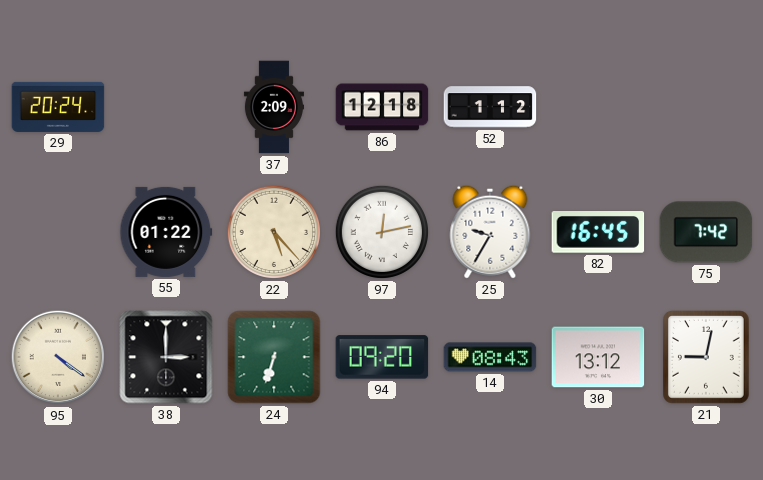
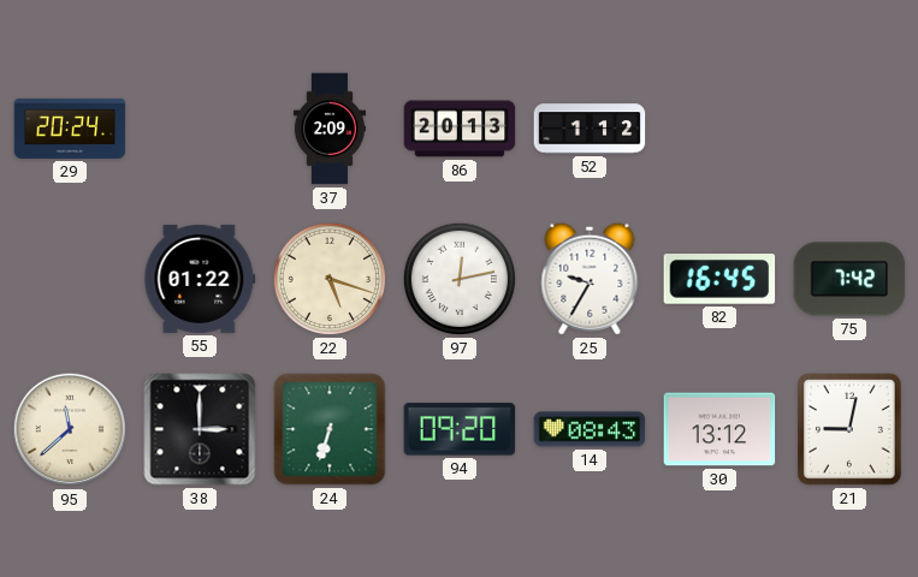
86: 12:18 -> 20:13
22: 5:23 -> 5:18
95: 4:21 -> 11:38
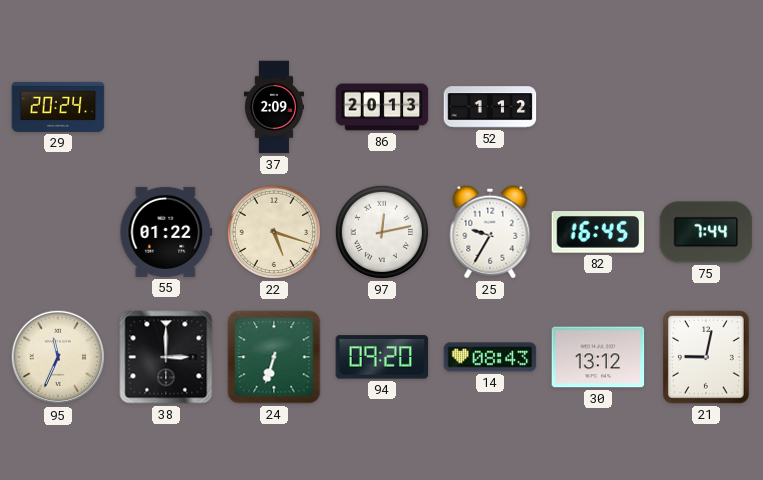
75: 7:42 -> 7:44
95: 11:38 -> 11:34
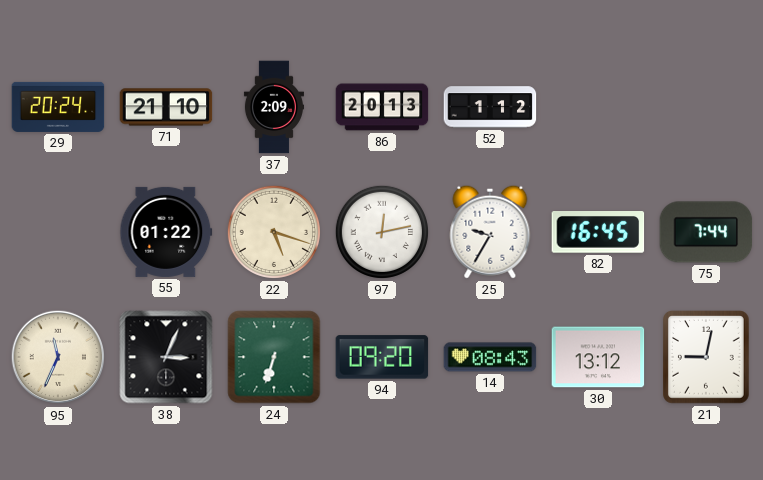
71: none -> 21:10
38: 3:00 -> 3:04
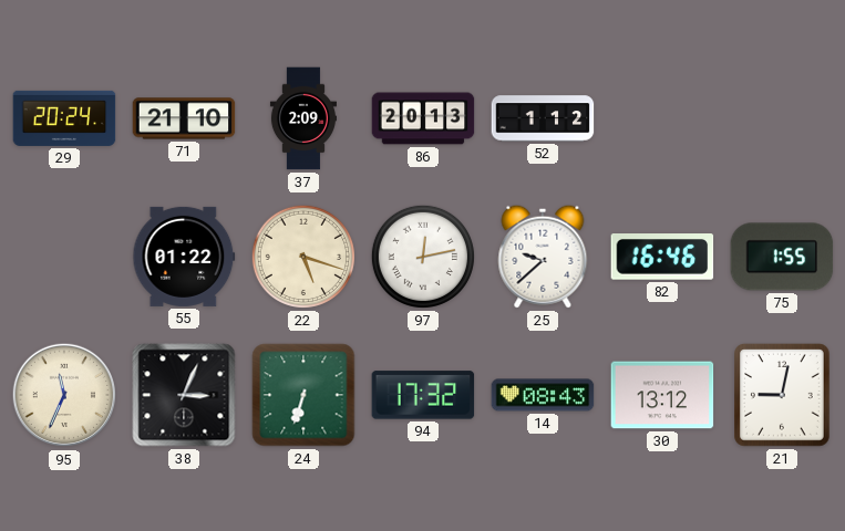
25: 9:35 -> 9:38
82: 16:45 -> 16:46
75: 7:44 -> 1:55
94: 09:20 -> 17:32
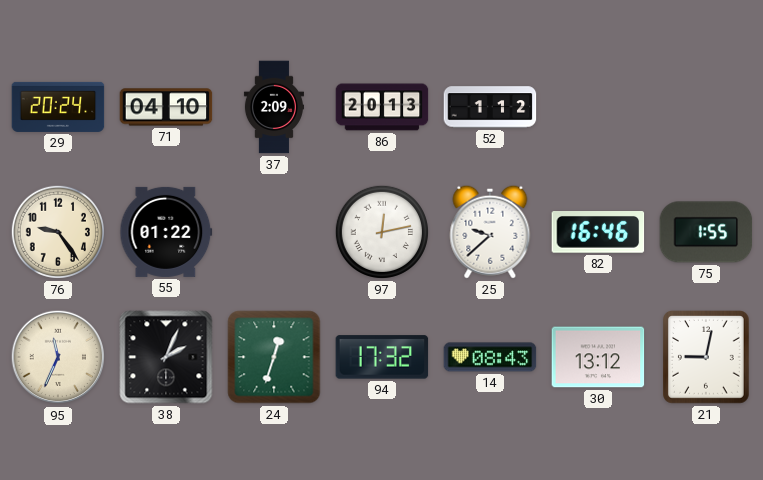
71: 21:10 -> 04:10
76: none -> 9:24
22: 5:18 -> none
38: 3:04 -> 2:04
24: 6:33 -> 12:33
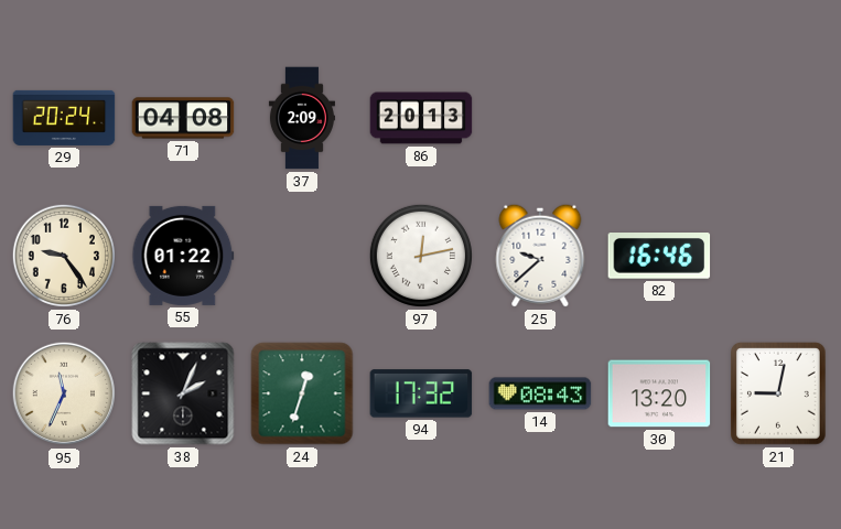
71: 04:10 -> 04:08
52: 1:12 -> none
75: 1:55 -> none
30: 13:12 -> 13:20
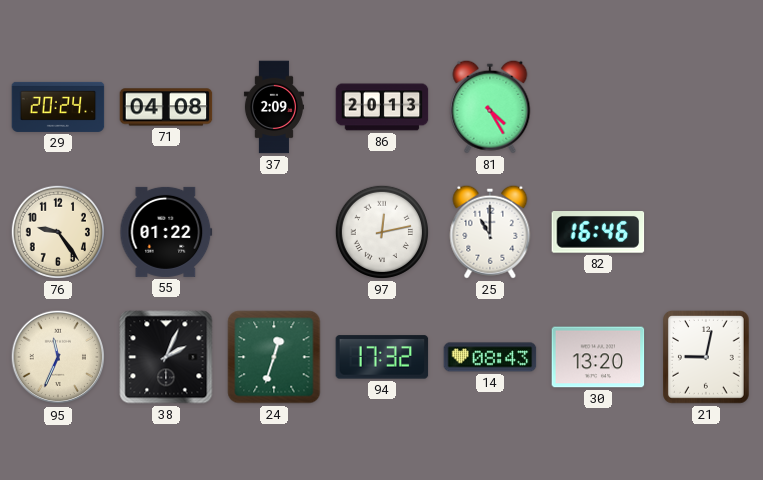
81: none -> 4:25
25: 9:38 -> 11:00
